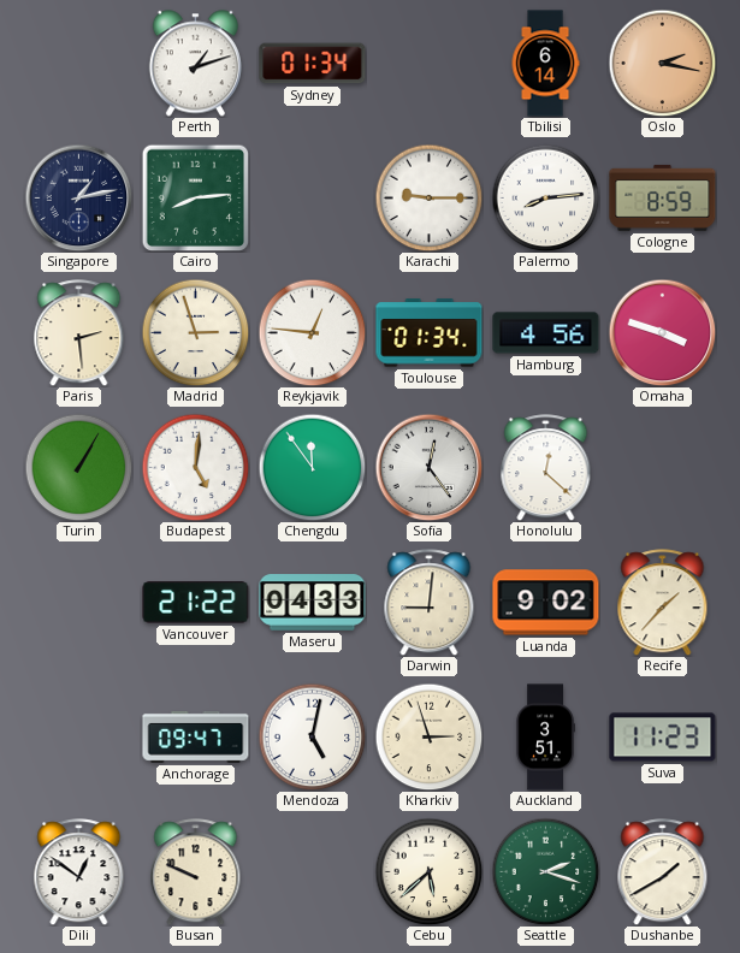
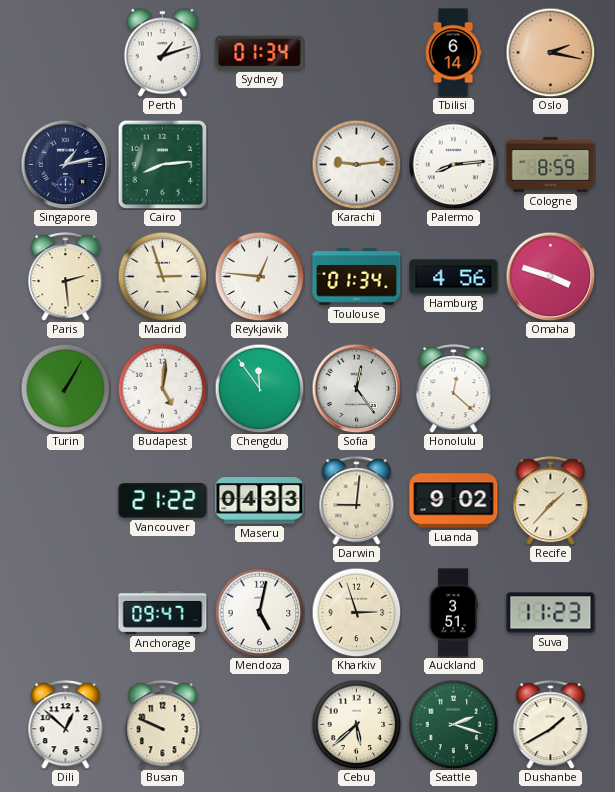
Karachi: 9:15 -> 9:14
Dili: 12:51 -> 12:52
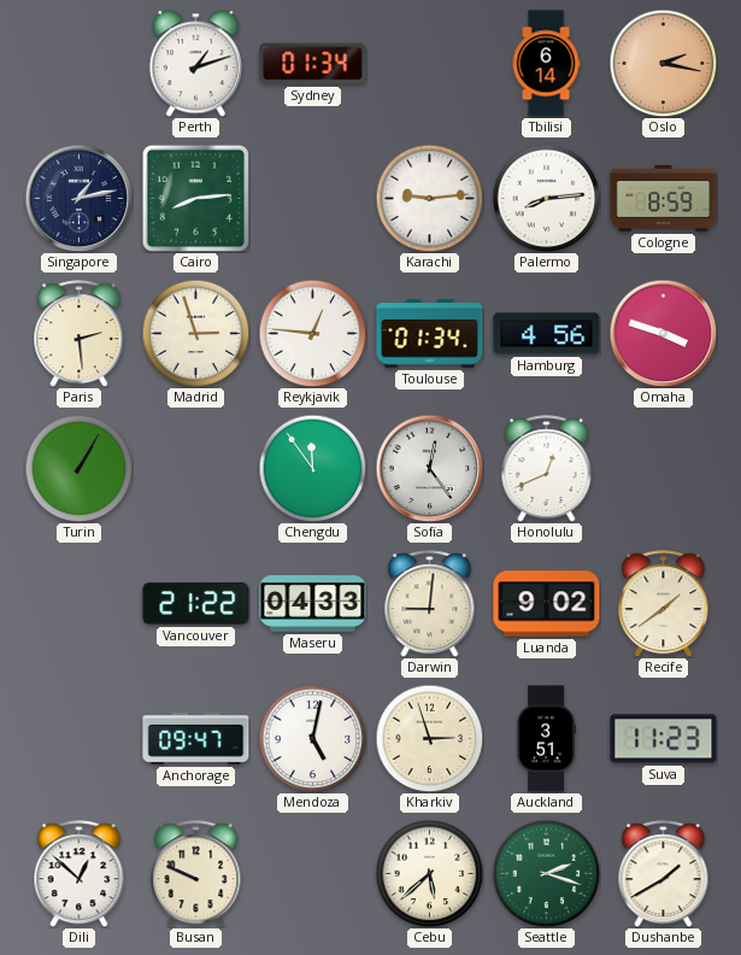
Budapest: 5:01 -> none
Honolulu: 12:22 -> 12:41
Recife: 1:37 -> 1:39
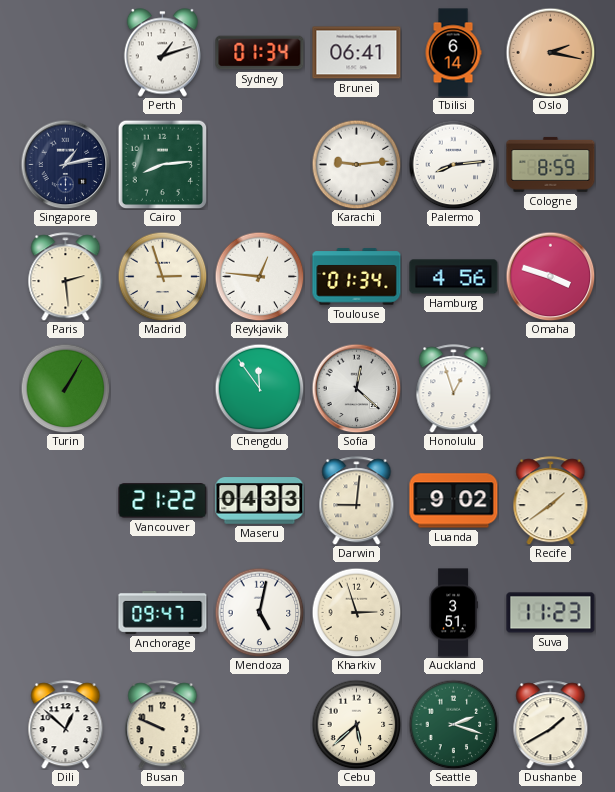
Brunei: none -> 06:41
Sofia: 12:24 -> 12:22
Honolulu: 12:41 -> 12:57
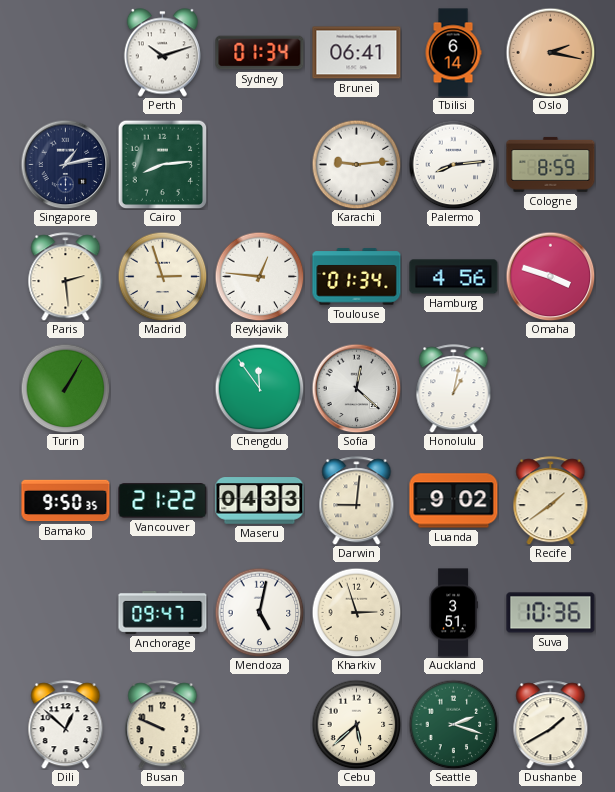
Perth: 1:12 -> 10:12
Honolulu: 12:57 -> 1:02
Bamako: none -> 9:50
Suva: 11:23 -> 10:36
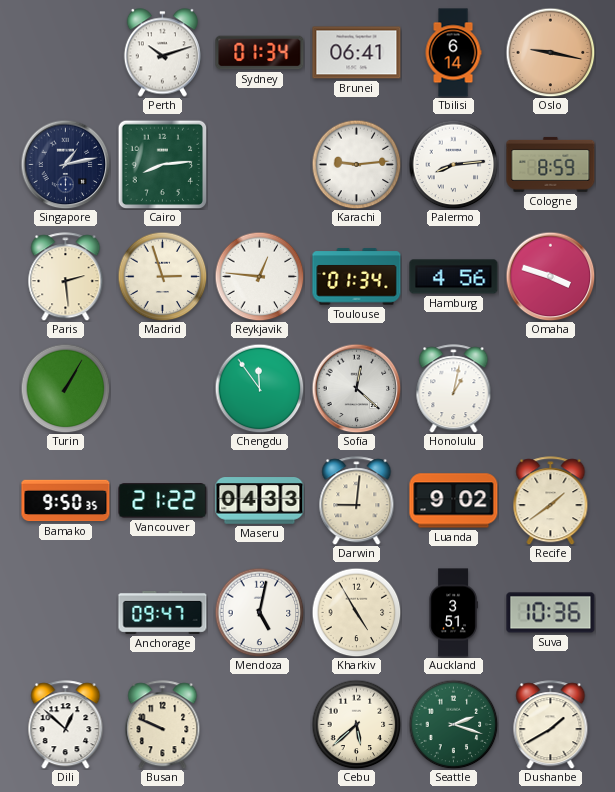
Oslo: 2:17 -> 9:17
Kharkiv: 2:57 -> 4:55
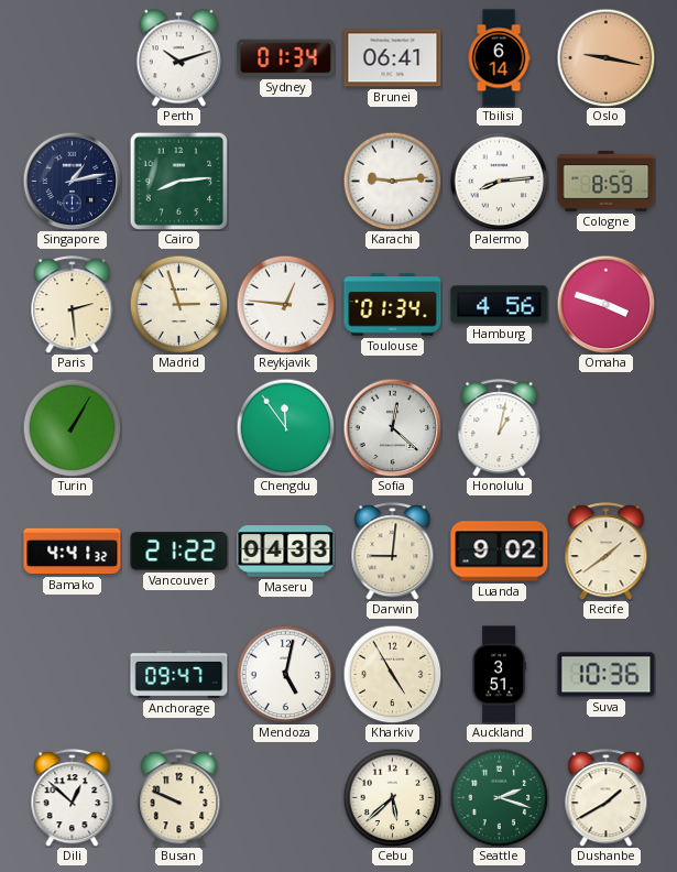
Bamako: 9:50 -> 4:41
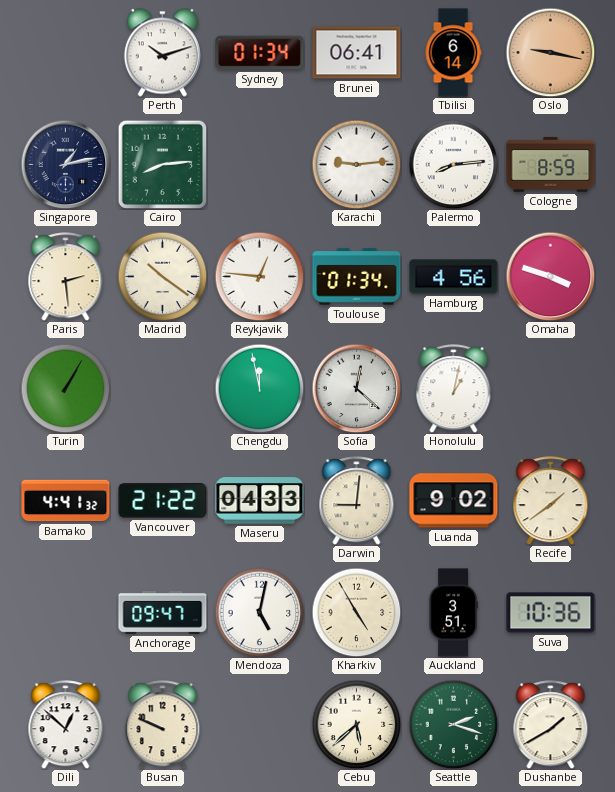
Madrid: 2:57 -> 10:21
Chengdu: 11:54 -> 11:58
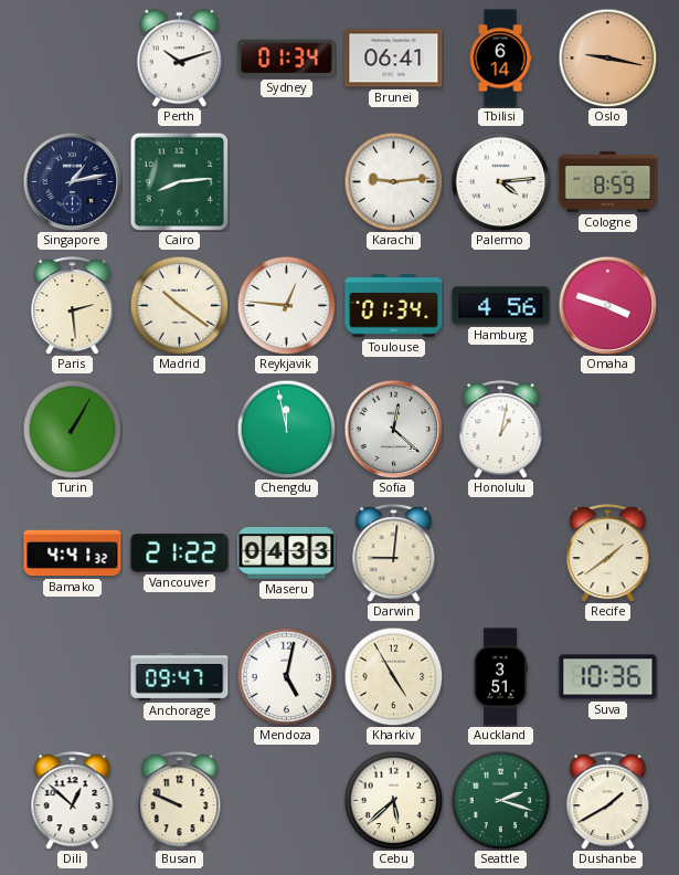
Palermo: 8:14 -> 4:14
Luanda: 9:02 -> none
